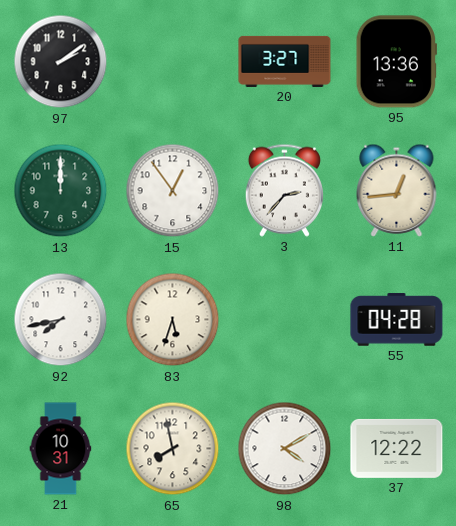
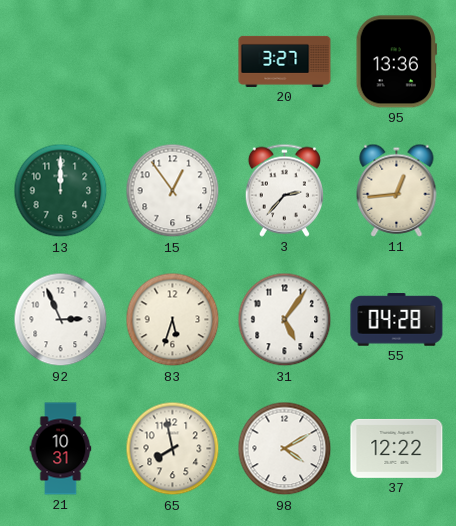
97: 2:09 -> none
92: 7:43 -> 2:56
31: none -> 5:06
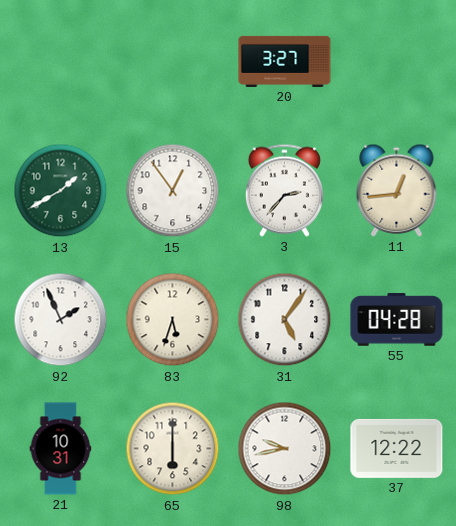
95: 13:36 -> none
13: 12:00 -> 1:40
92: 2:56 -> 1:56
65: 7:58 -> 6:00
98: 4:10 -> 9:43
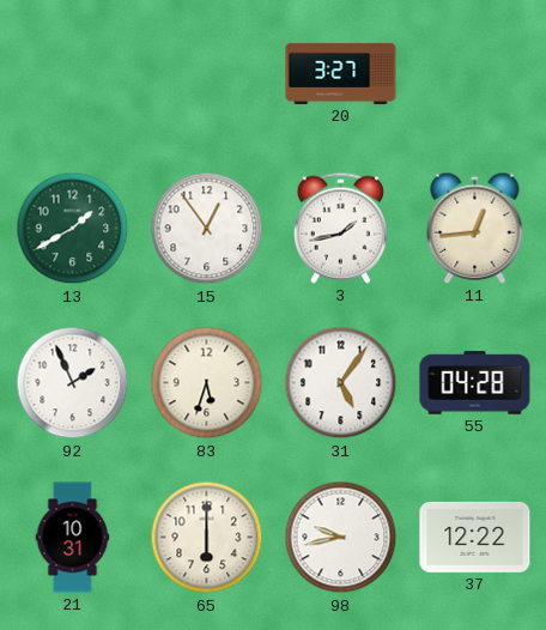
3: 2:37 -> 1:43
